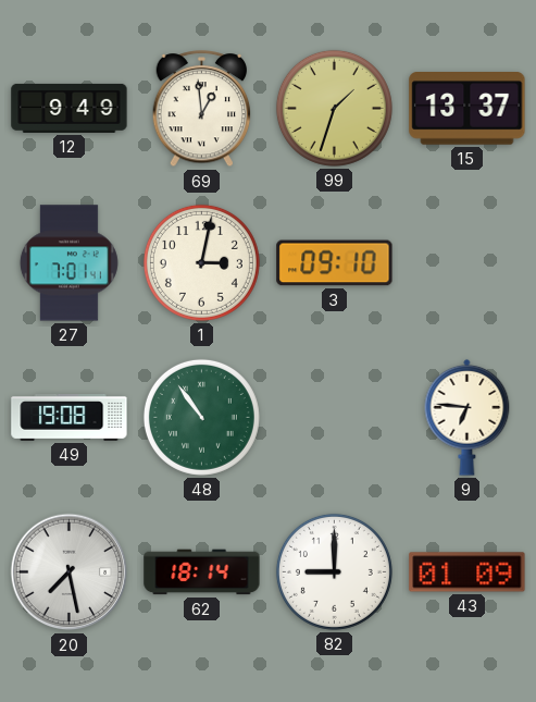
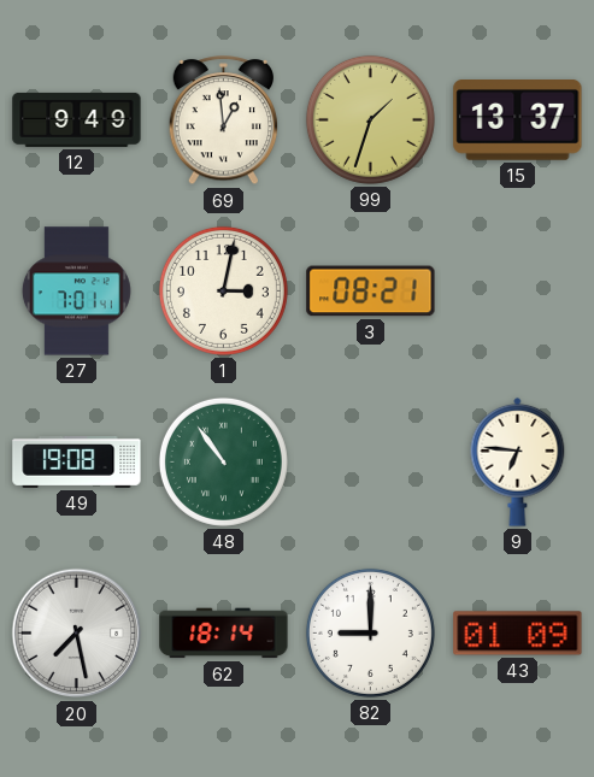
3: 09:10 -> 08:21
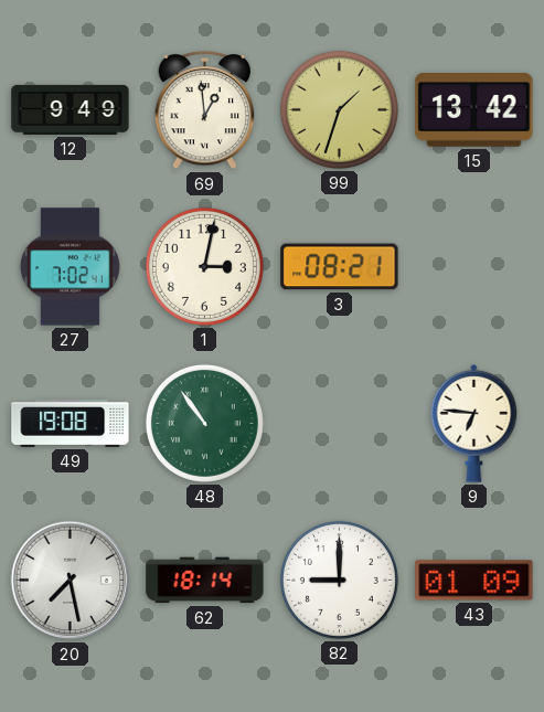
15: 13:37 -> 13:42
27: 7:01 -> 7:02
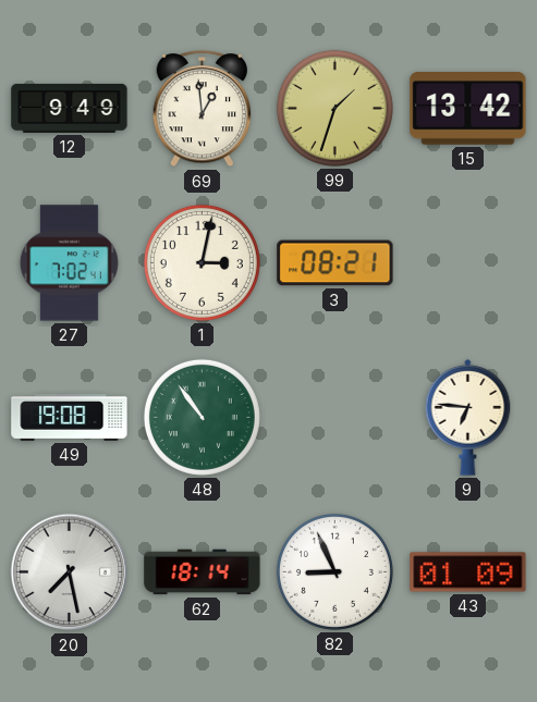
82: 9:00 -> 8:56
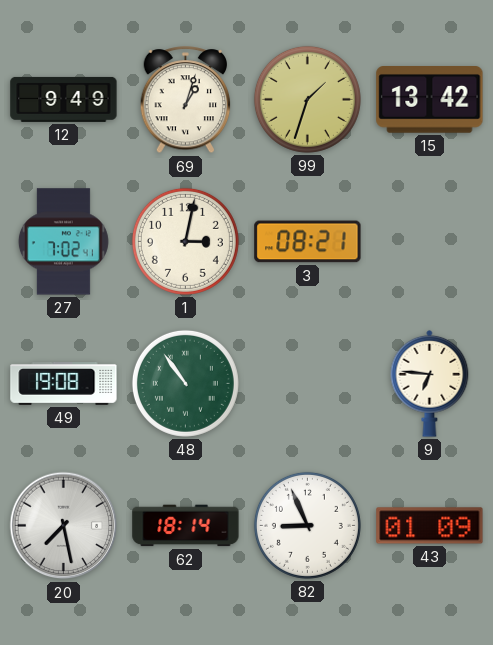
69: 12:59 -> 1:03
